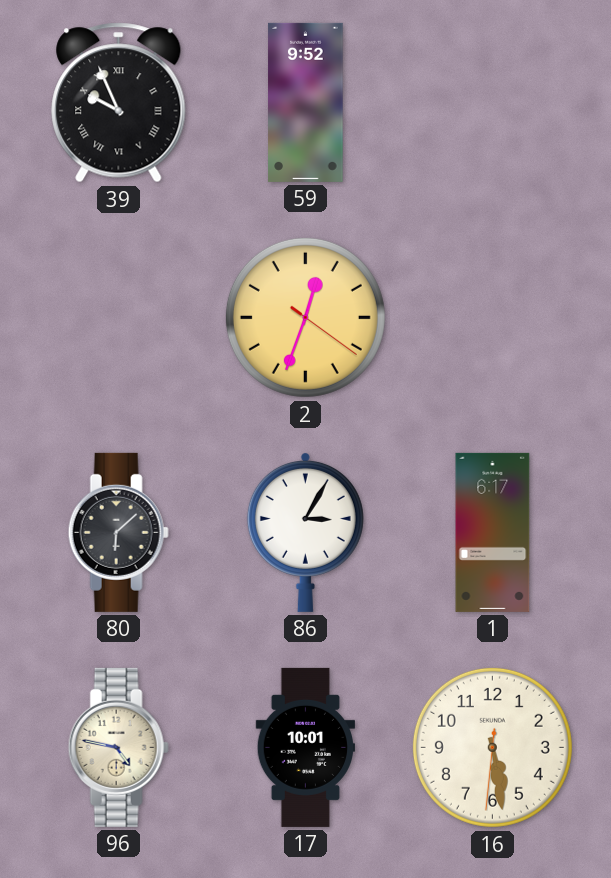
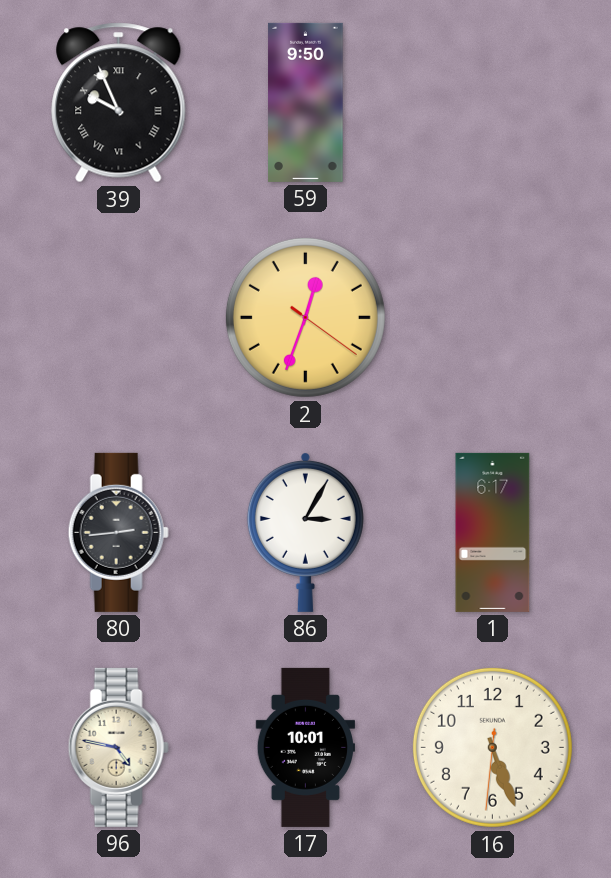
59: 9:52 -> 9:50
80: 6:08 -> 2:44
16: 5:28 -> 5:26
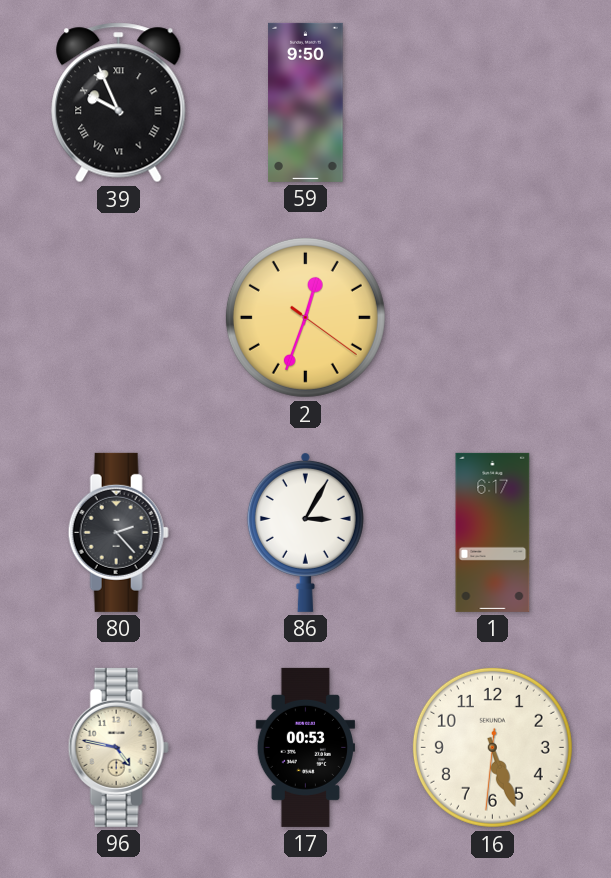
80: 2:44 -> 2:23
17: 10:01 -> 00:53
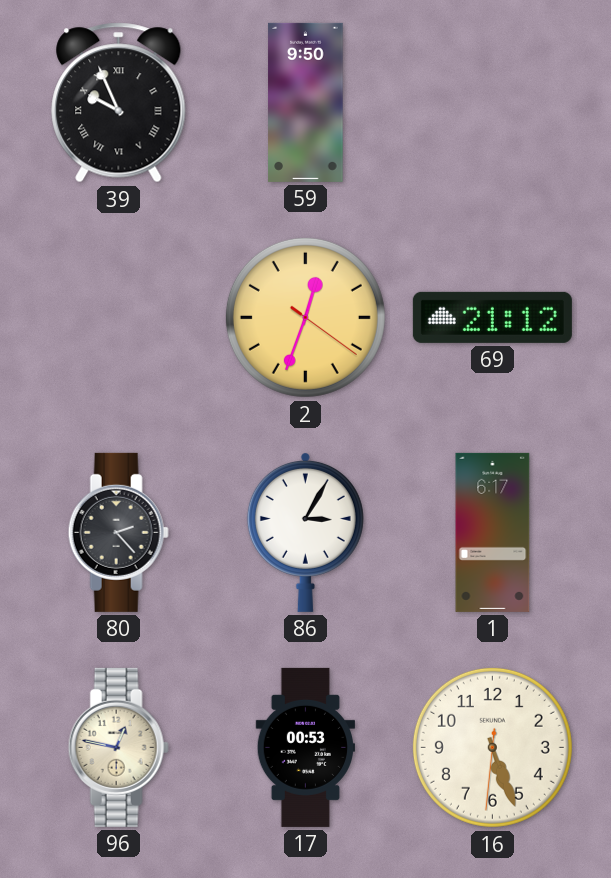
69: none -> 21:12
96: 4:47 -> 12:47
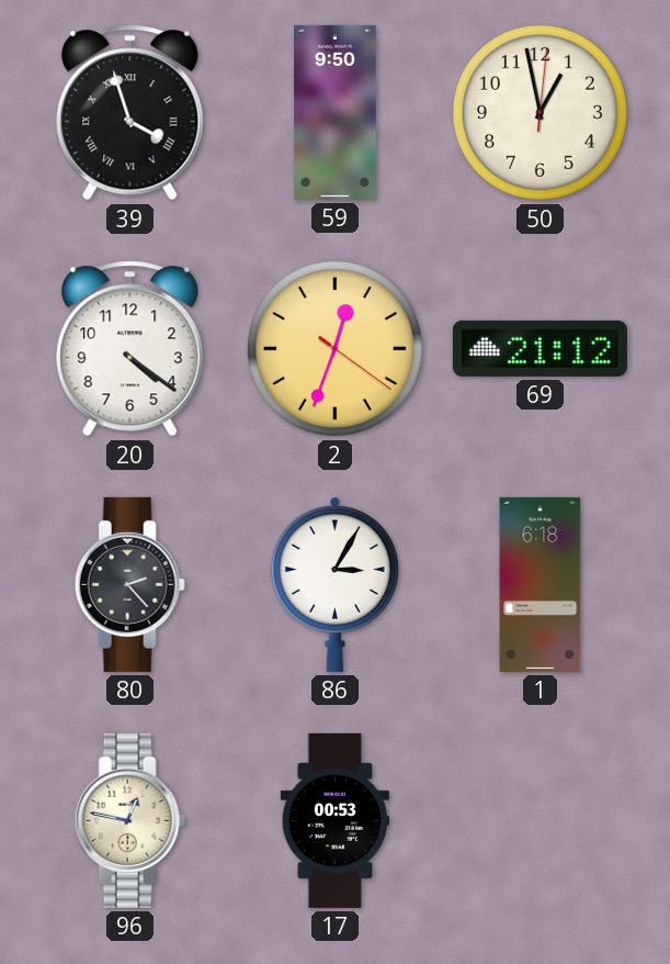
39: 9:56 -> 3:57
50: none -> 12:58
20: none -> 4:21
1: 6:17 -> 6:18
16: 5:26 -> none
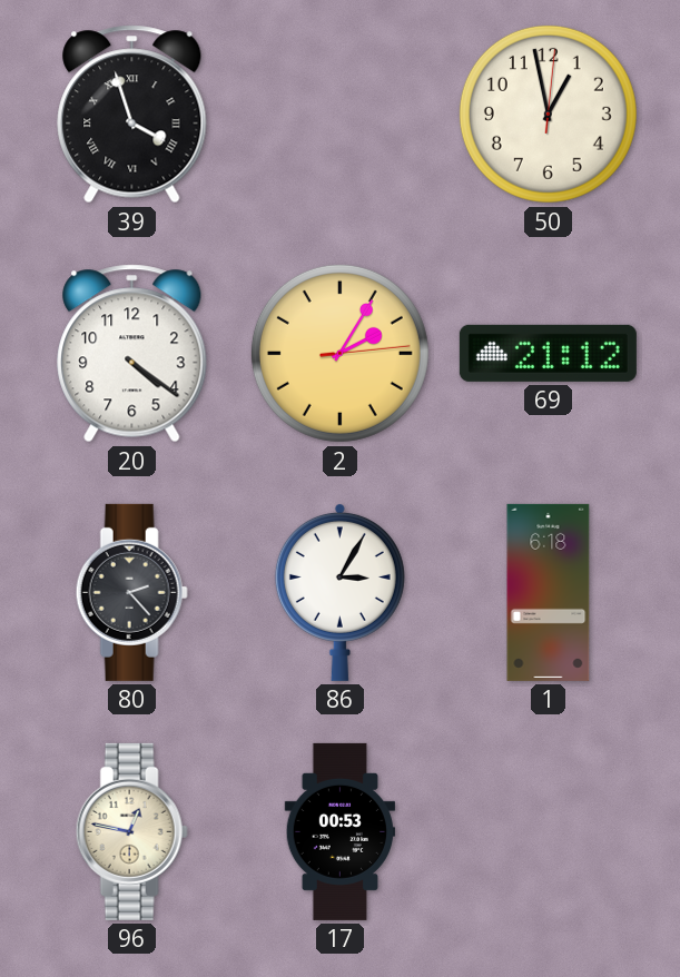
59: 9:50 -> none
2: 12:33 -> 2:05
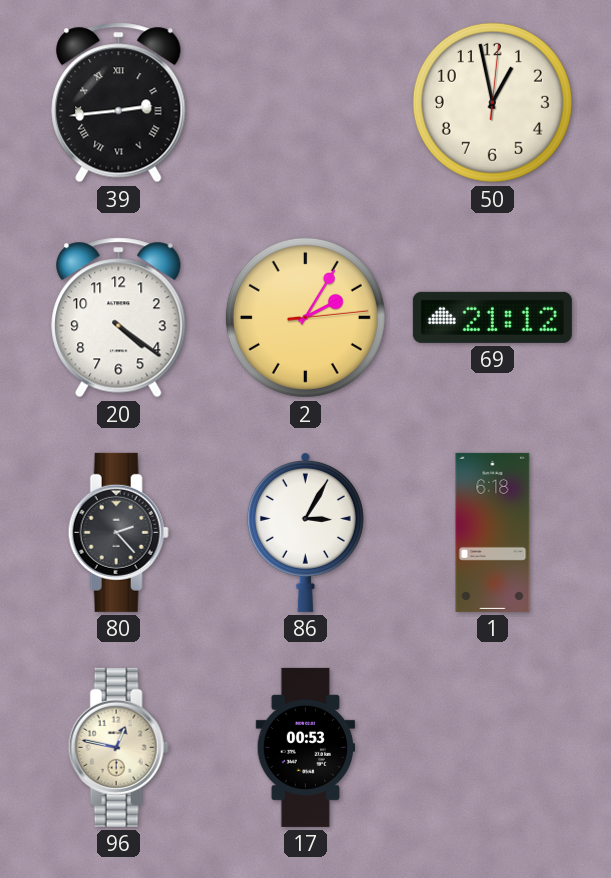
39: 3:57 -> 2:44
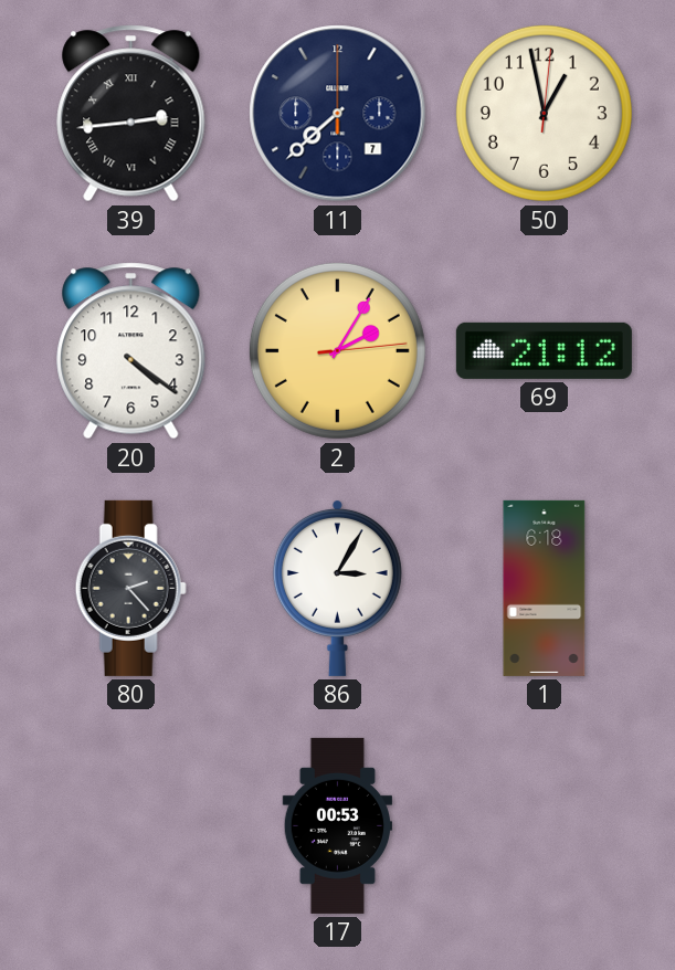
11: none -> 7:38
96: 12:47 -> none
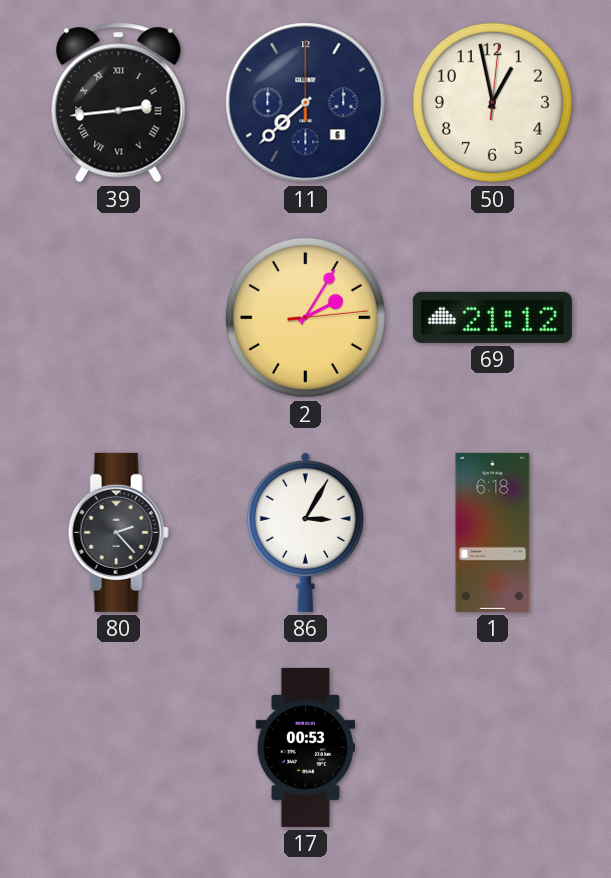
11 date: 7 -> 6
20: 4:21 -> none
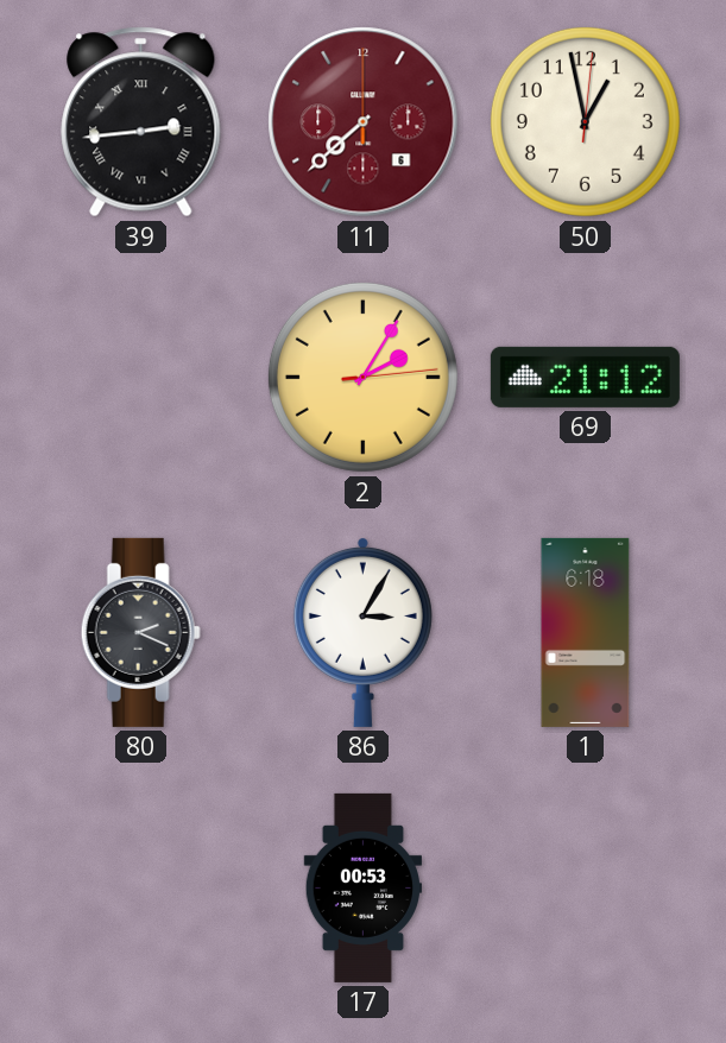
11 dial: navy -> burgundy
80: 2:23 -> 2:19
